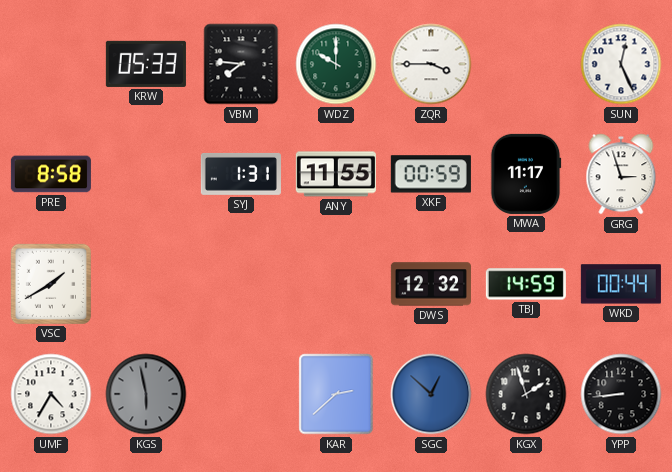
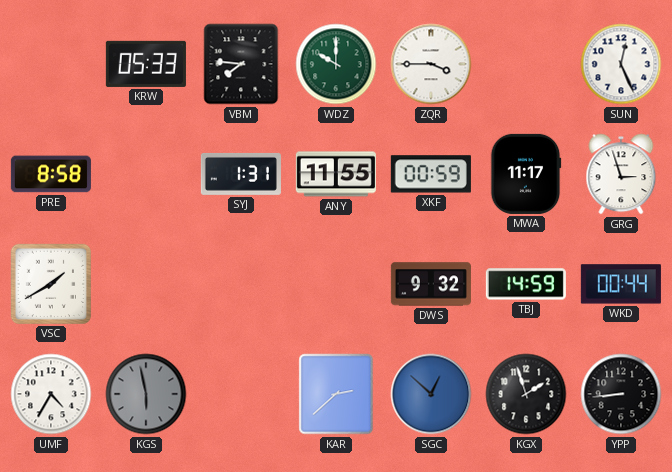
DWS: 12:32 -> 9:32
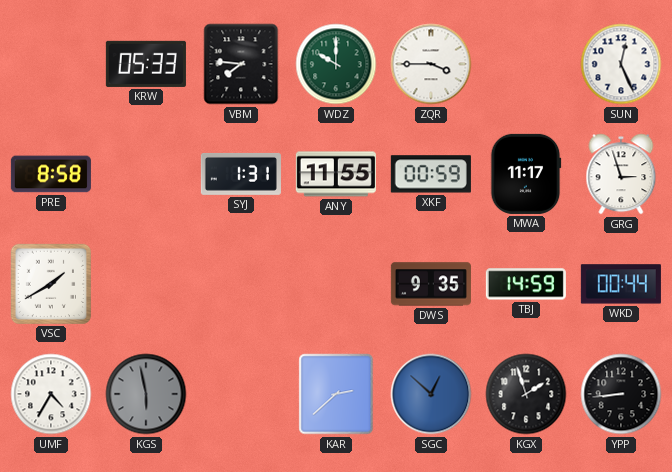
DWS: 9:32 -> 9:35
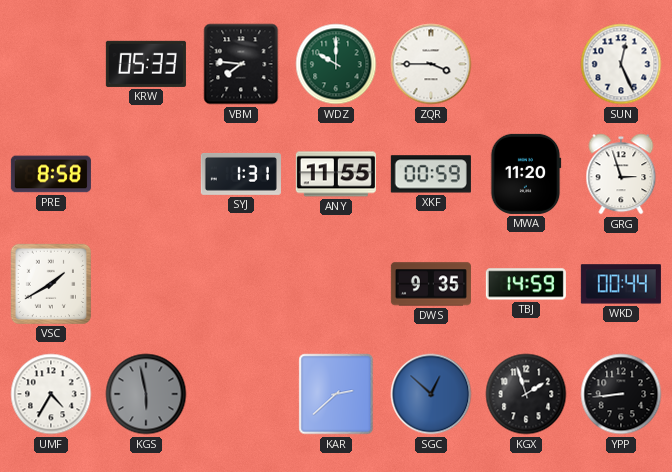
MWA: 11:17 -> 11:20
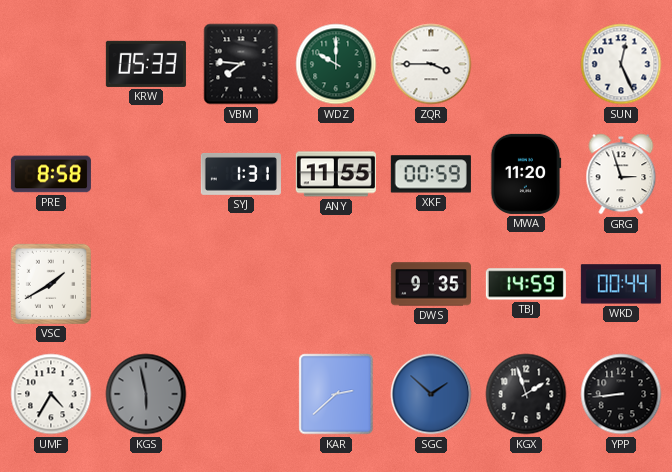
SGC: 12:52 -> 1:52
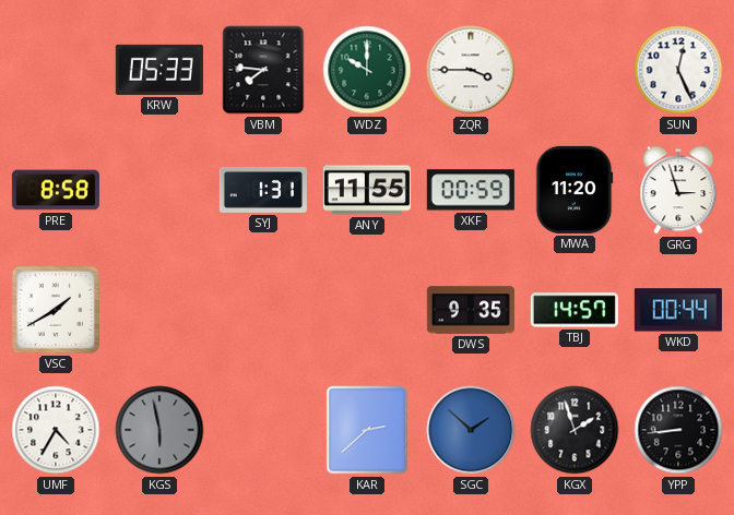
TBJ: 14:59 -> 14:57
